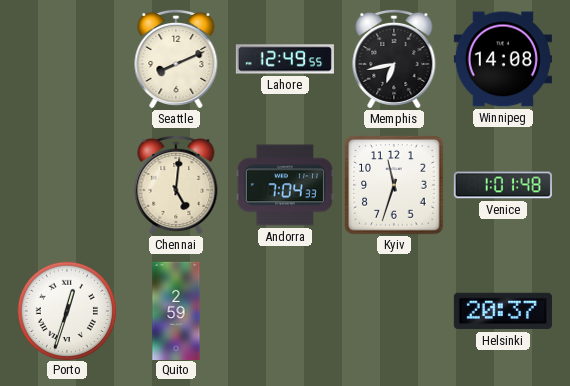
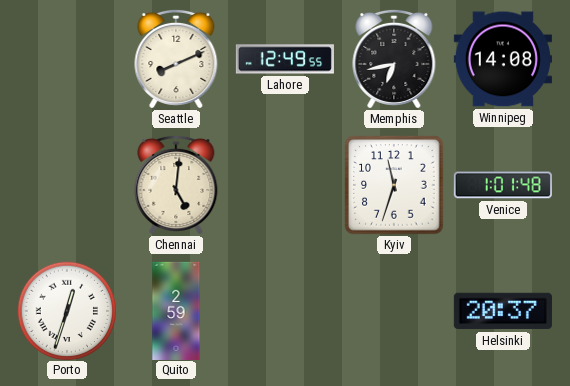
Andorra: 7:04 -> none
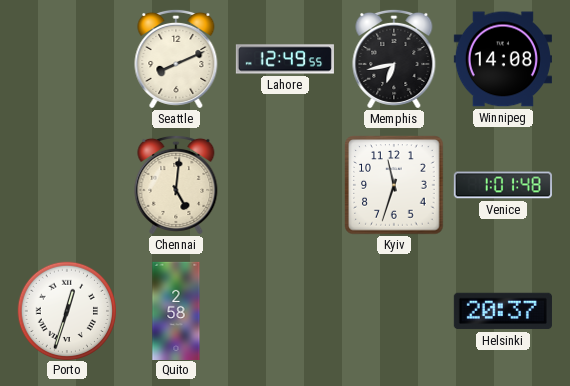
Quito: 2:59 -> 2:58
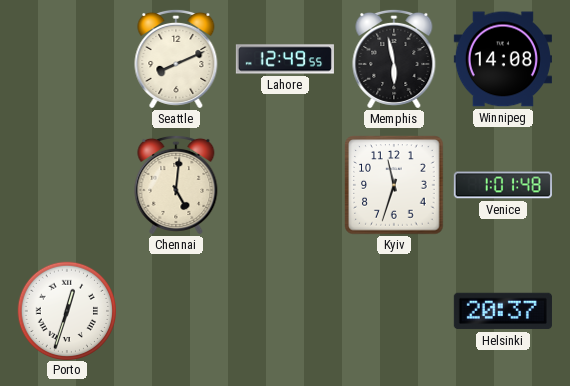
Memphis: 6:43 -> 5:58
Quito: 2:58 -> none
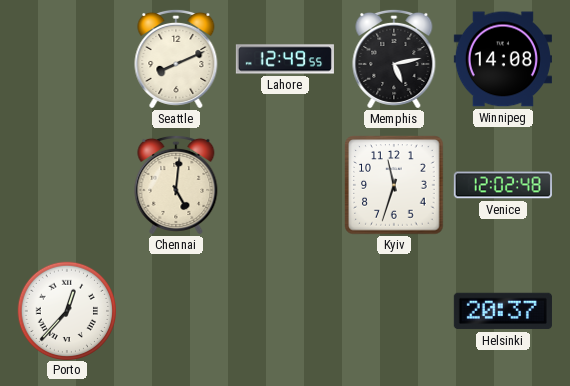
Memphis: 5:58 -> 5:13
Venice: 1:01 -> 12:02
Porto: 12:33 -> 12:37
